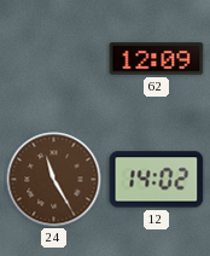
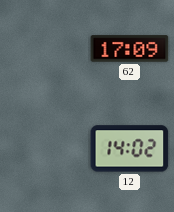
62: 12:09 -> 17:09
24: 11:25 -> none
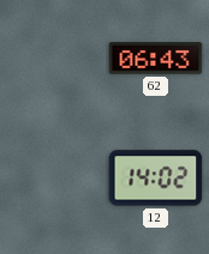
62: 17:09 -> 06:43
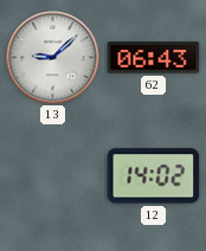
13: none -> 9:08
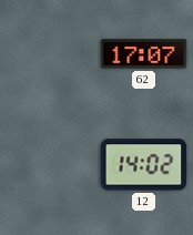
13: 9:08 -> none
62: 06:43 -> 17:07
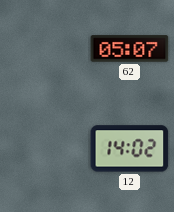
62: 17:07 -> 05:07
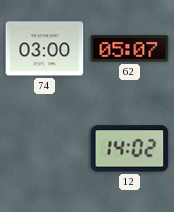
74: none -> 03:00
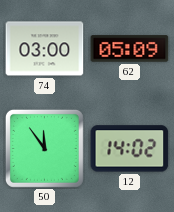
62: 05:07 -> 05:09
50: none -> 11:54
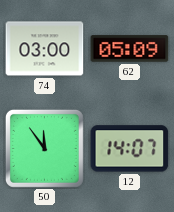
12: 14:02 -> 14:07
